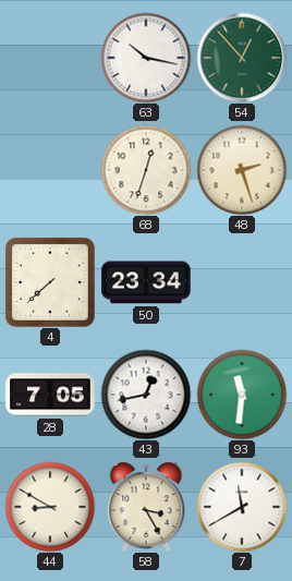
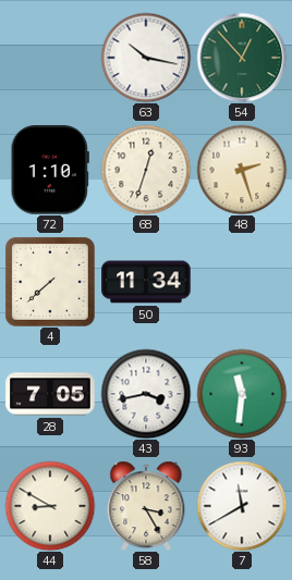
72: none -> 1:10
50: 23:34 -> 11:34
43: 12:43 -> 3:43
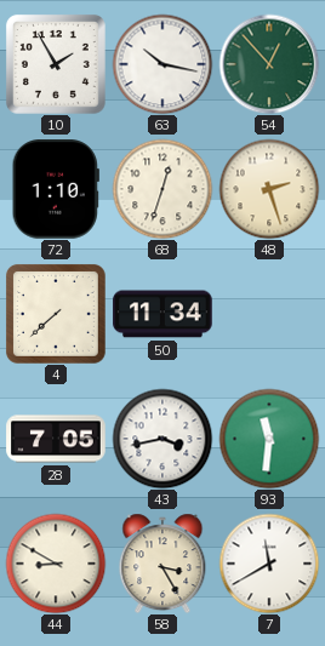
10: none -> 1:55
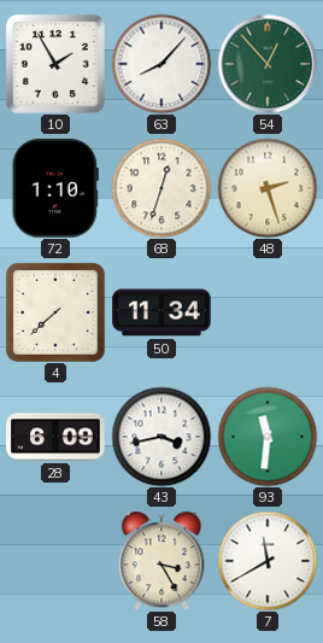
63: 10:17 -> 8:07
28: 7:05 -> 6:09
44: 8:50 -> none
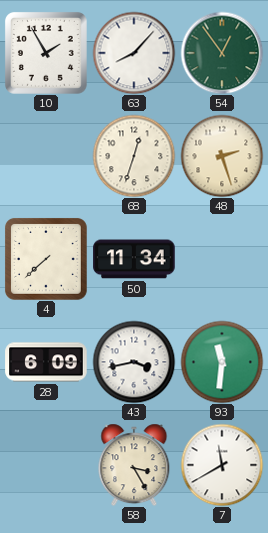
54: 12:53 -> 12:54
72: 1:10 -> none
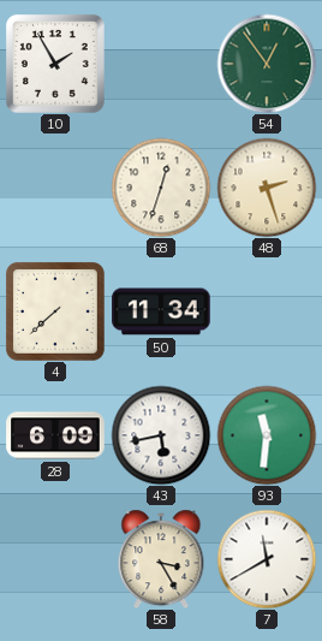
63: 8:07 -> none
43: 3:43 -> 5:43
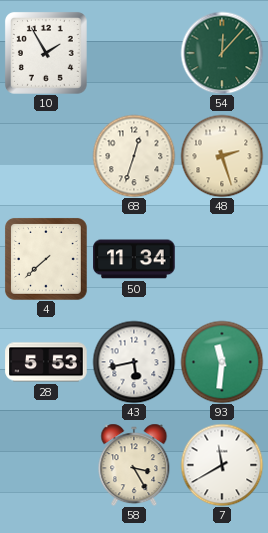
54: 12:54 -> 12:07
28: 6:09 -> 5:53
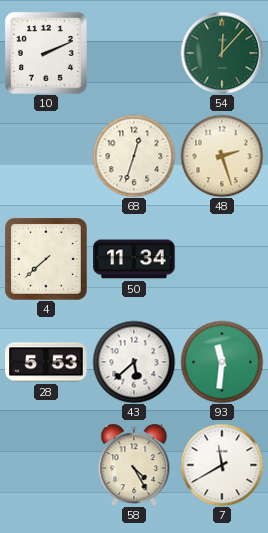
10: 1:55 -> 2:11
43: 5:43 -> 5:38
58: 3:25 -> 4:25
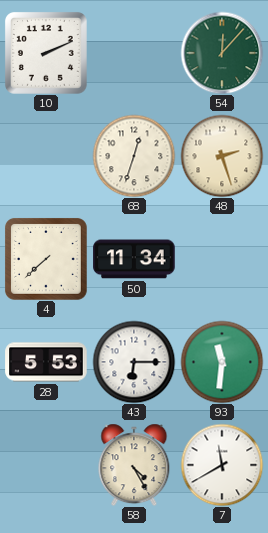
43: 5:38 -> 6:15
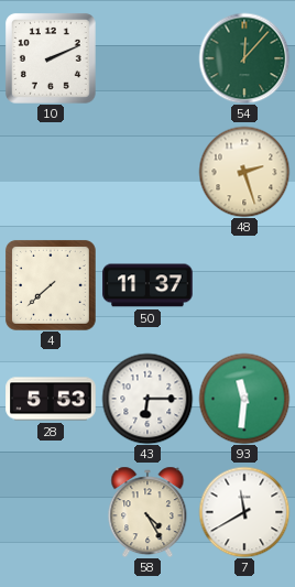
68: 12:33 -> none
50: 11:34 -> 11:37
